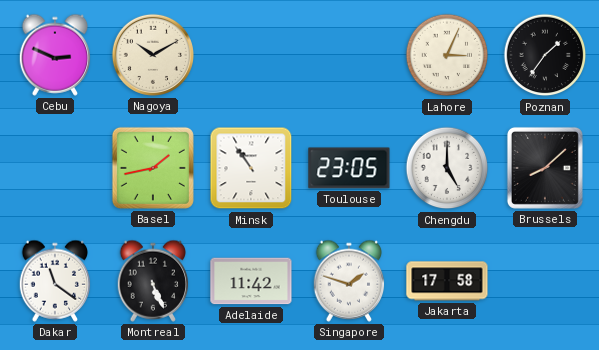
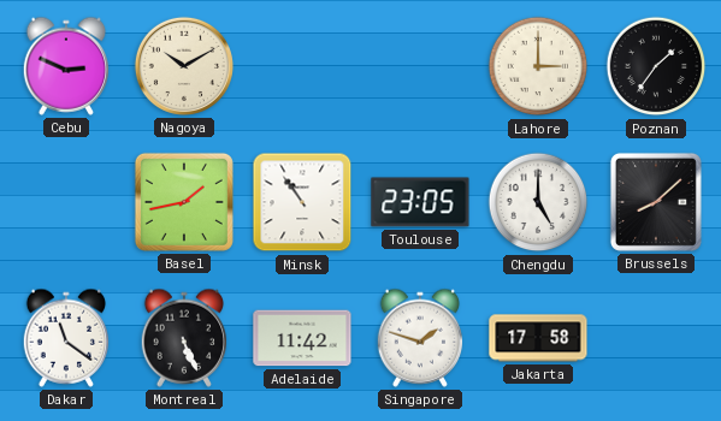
Lahore: 3:04 -> 3:00
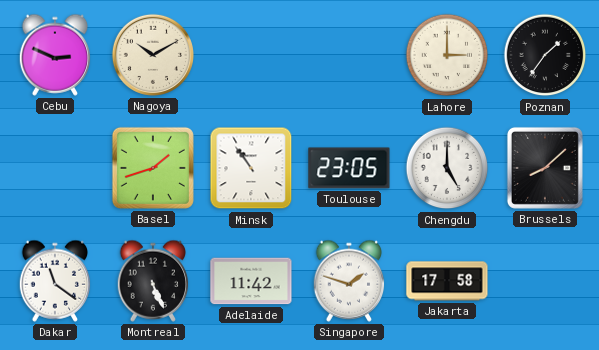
Basel: 1:43 -> 1:42
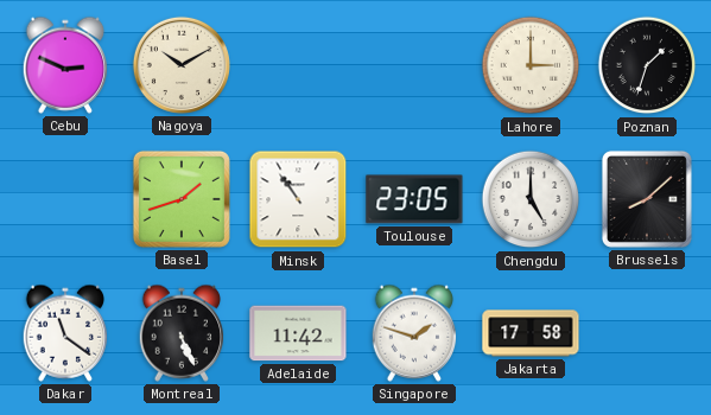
Poznan: 1:36 -> 1:33
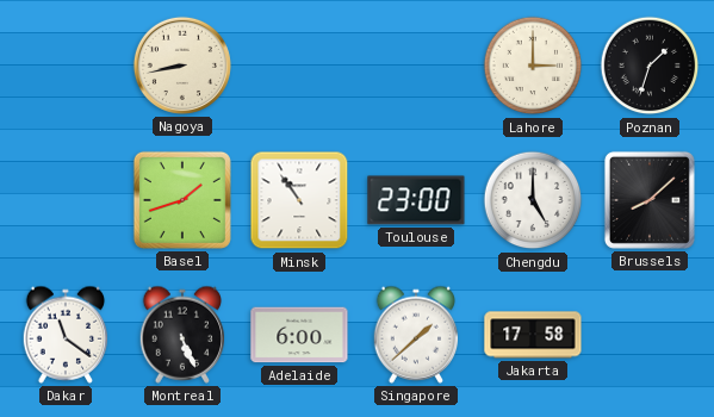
Cebu: 2:49 -> none
Nagoya: 10:10 -> 8:43
Toulouse: 23:05 -> 23:00
Adelaide: 11:42 -> 6:00
Singapore: 1:48 -> 1:38
